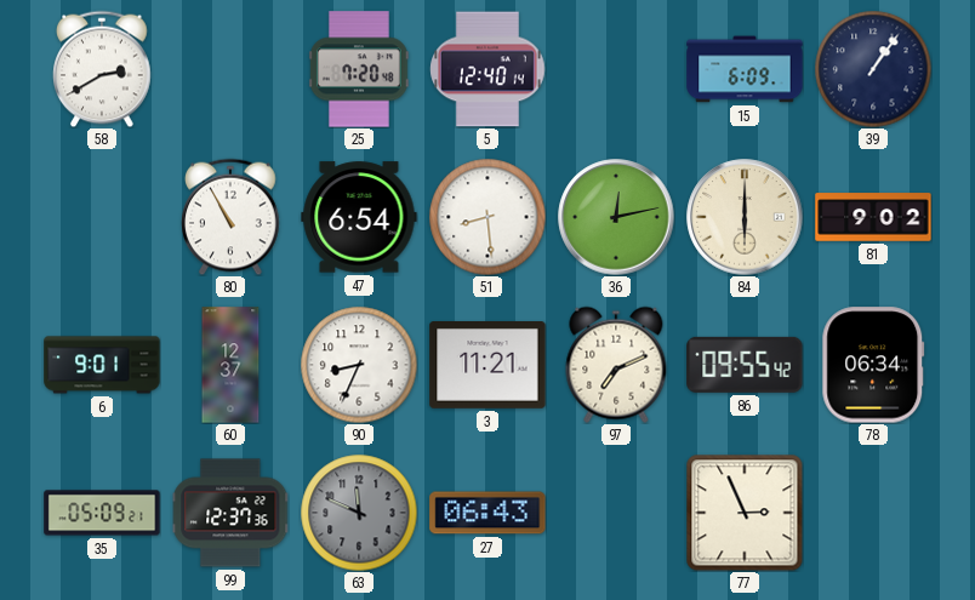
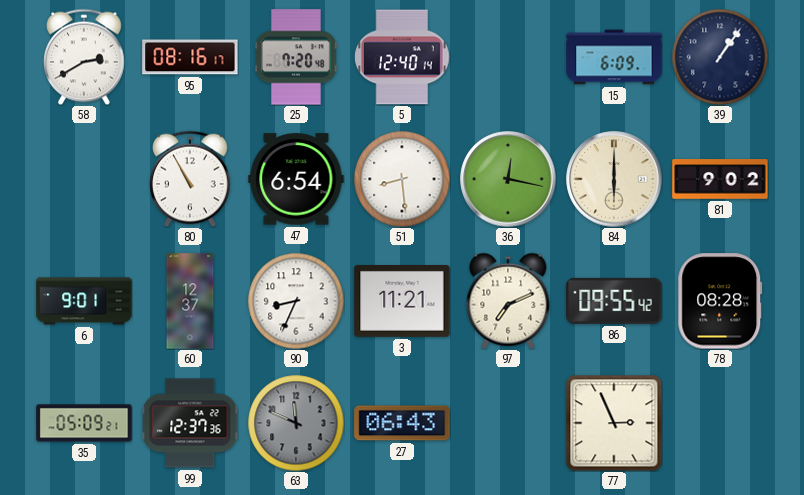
95: none -> 08:16
36: 12:13 -> 12:17
78: 06:34 -> 08:28
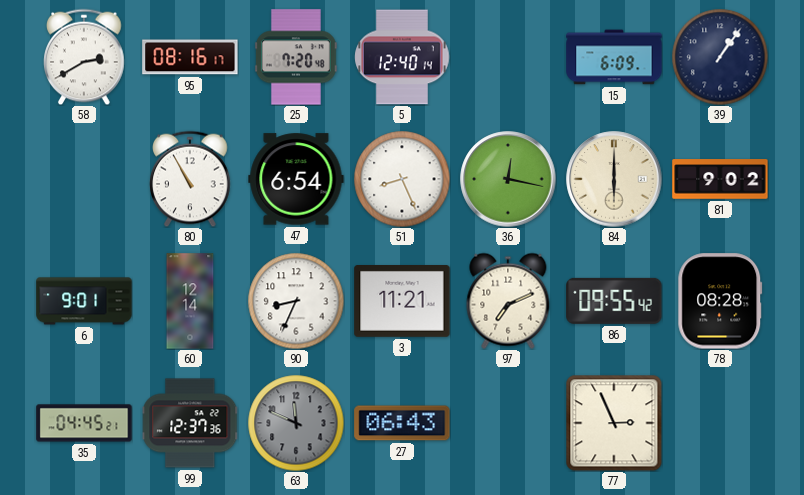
51: 8:29 -> 8:26
60: 12:37 -> 12:14
35: 05:09 -> 04:45
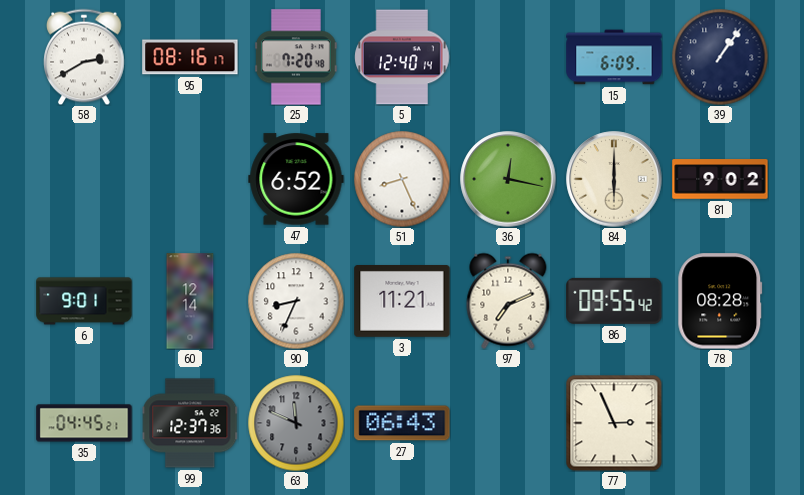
80: 10:55 -> none
47: 6:54 -> 6:52
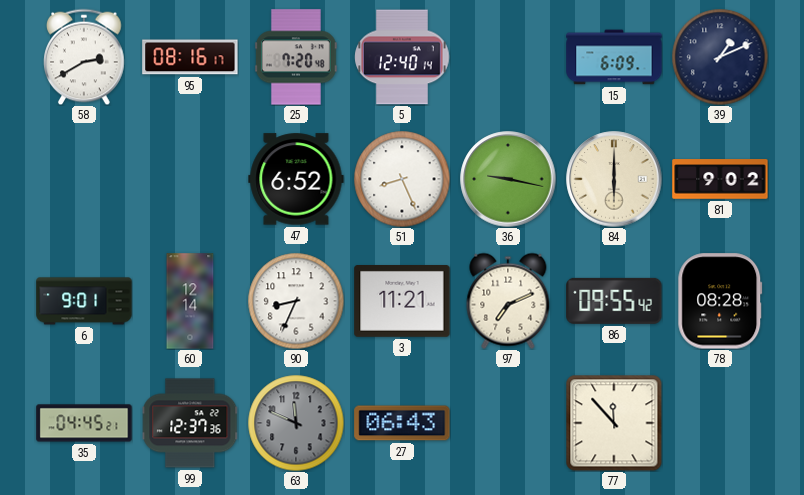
39: 1:06 -> 1:11
36: 12:17 -> 9:17
77: 2:56 -> 11:53
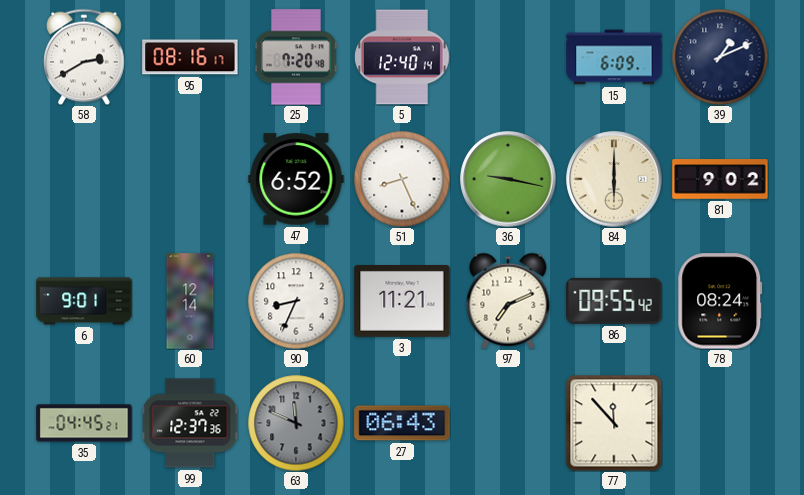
78: 08:28 -> 08:24
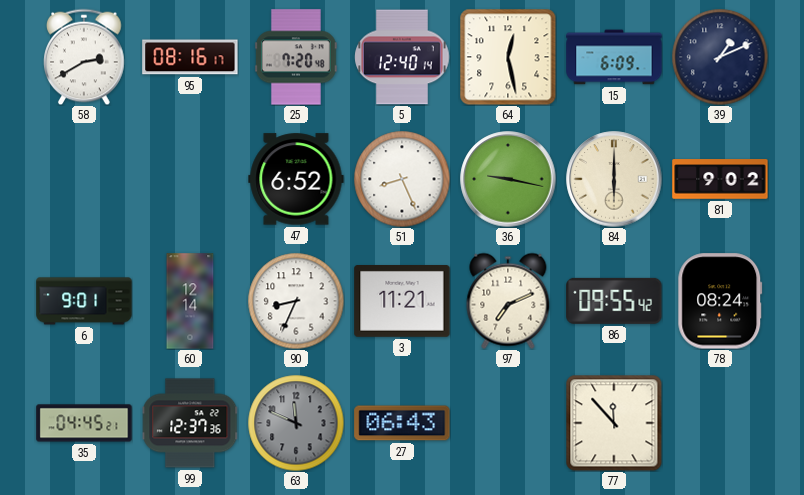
64: none -> 12:28
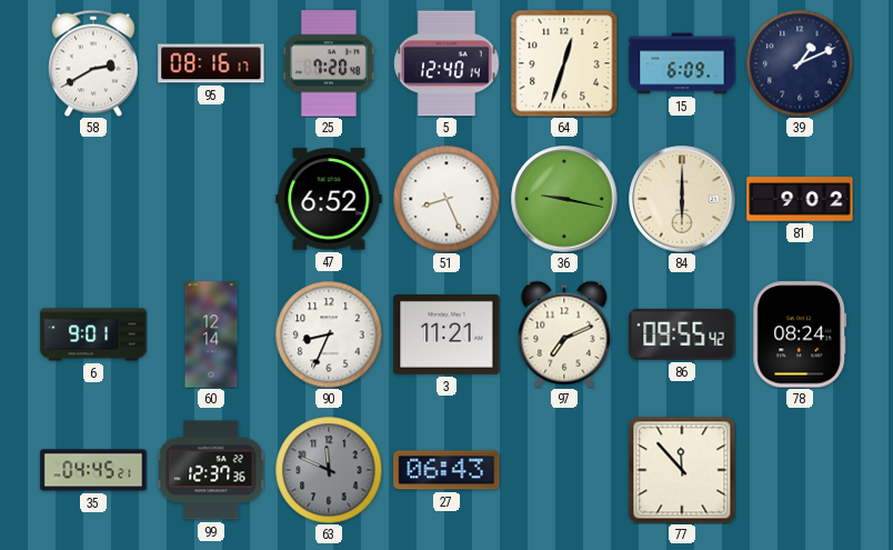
64: 12:28 -> 12:33
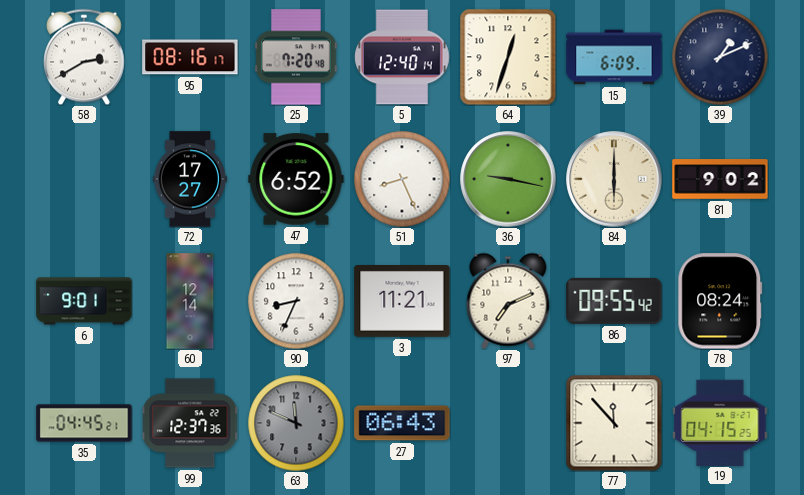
72: none -> 17:27
19: none -> 04:15
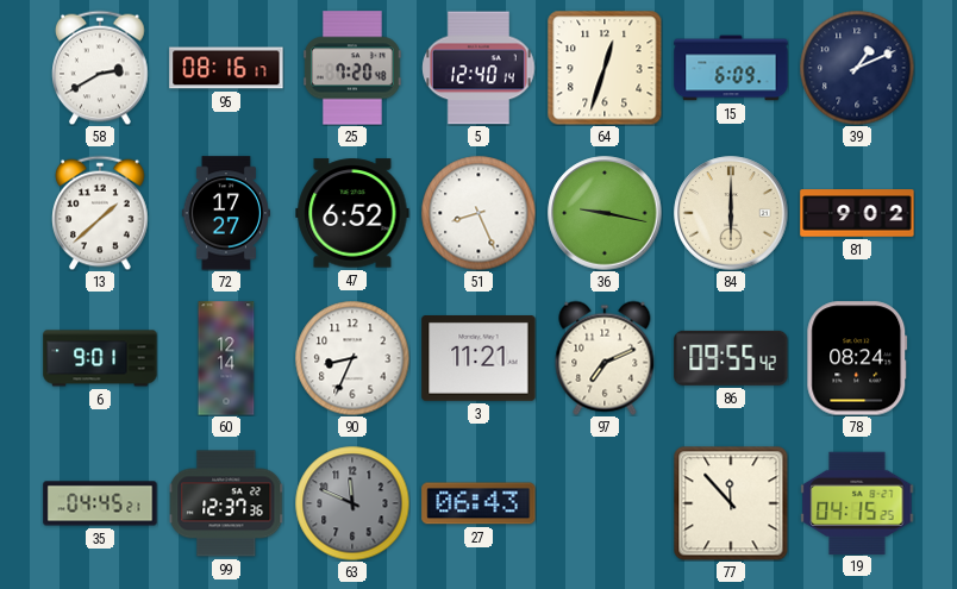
13: none -> 1:38
